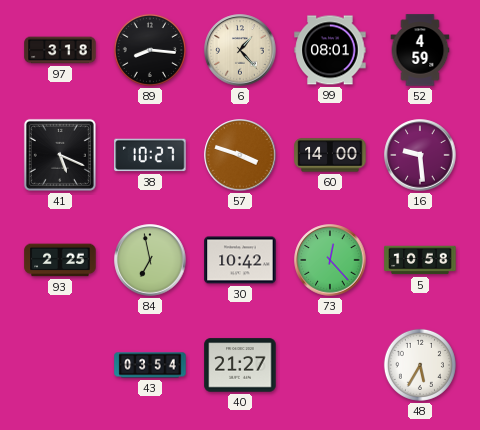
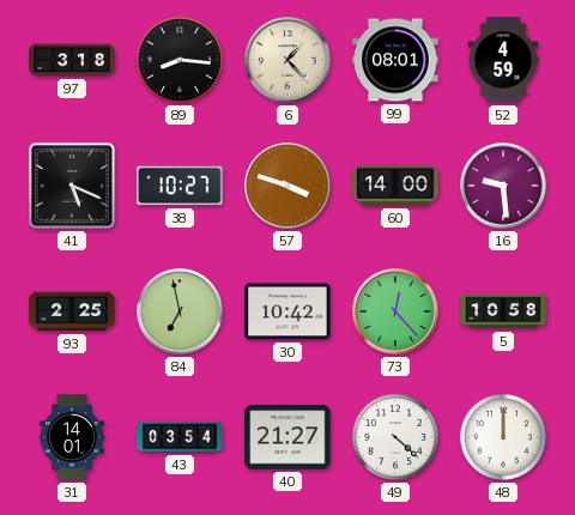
31: none -> 14:01
49: none -> 4:22
48: 5:35 -> 12:00
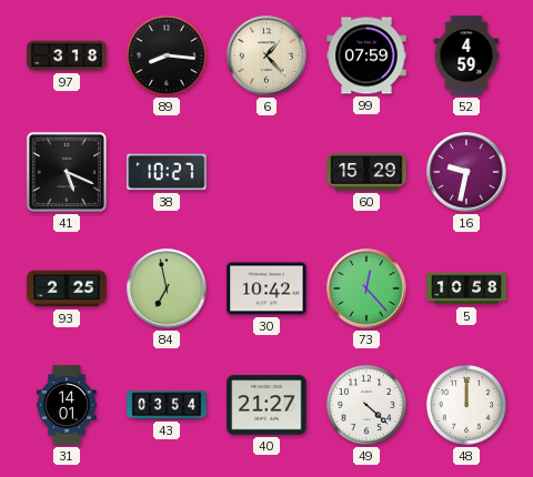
99: 08:01 -> 07:59
57: 3:48 -> none
60: 14:00 -> 15:29
16: 9:29 -> 9:32
